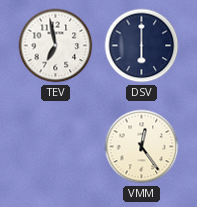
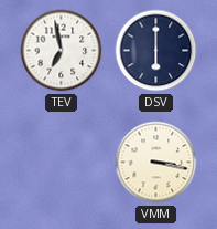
VMM: 12:24 -> 3:17
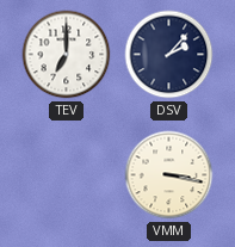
TEV: 6:58 -> 7:00
DSV: 6:00 -> 2:07
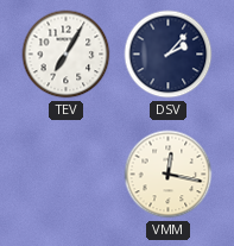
TEV: 7:00 -> 7:05
VMM: 3:17 -> 12:17
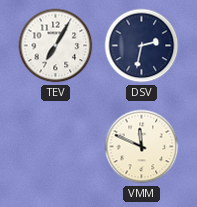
DSV: 2:07 -> 2:32
VMM: 12:17 -> 11:49
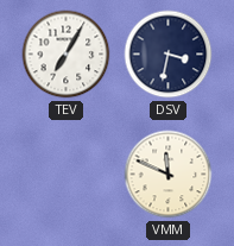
DSV: 2:32 -> 3:32
